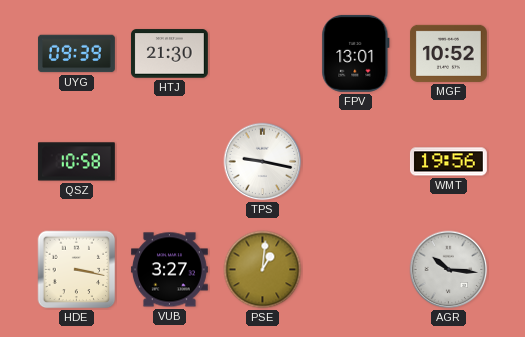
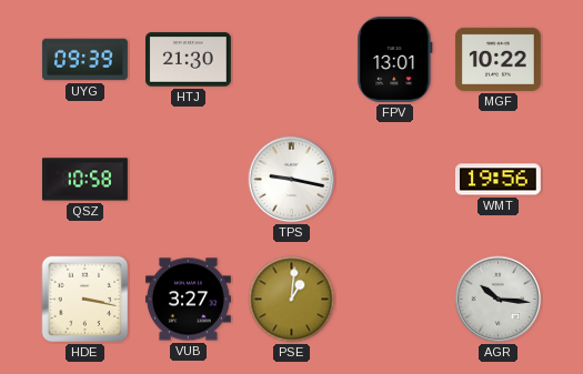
MGF: 10:52 -> 10:22
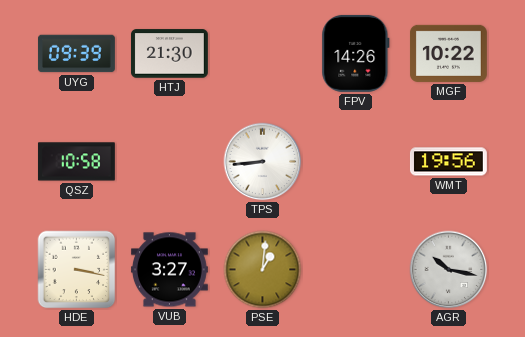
FPV: 13:01 -> 14:26
TPS: 9:17 -> 8:44
AGR: 10:16 -> 10:17
